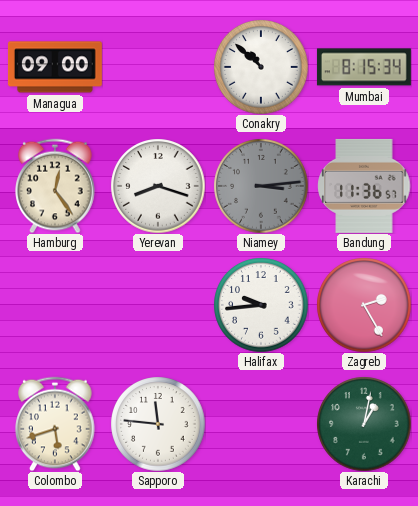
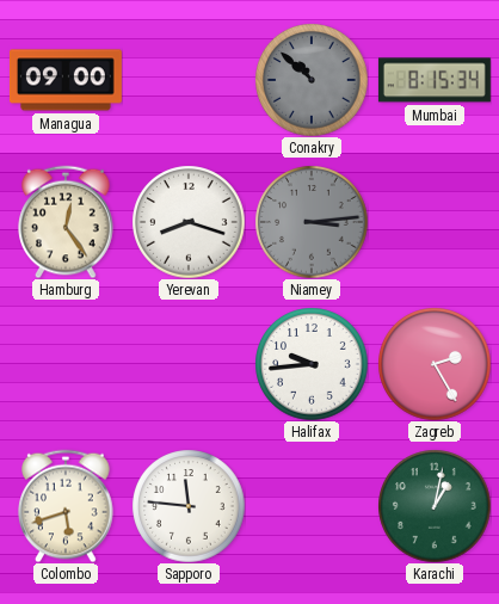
Conakry dial: white -> grey
Bandung: 11:36 -> none
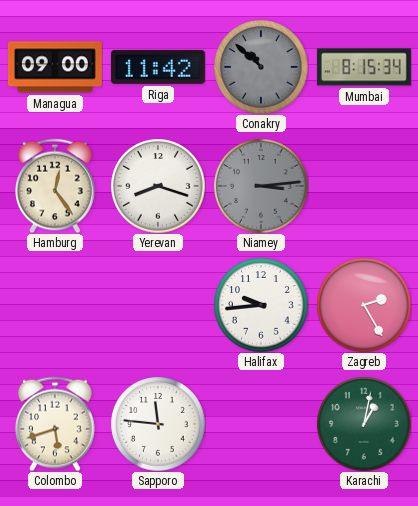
Riga: none -> 11:42
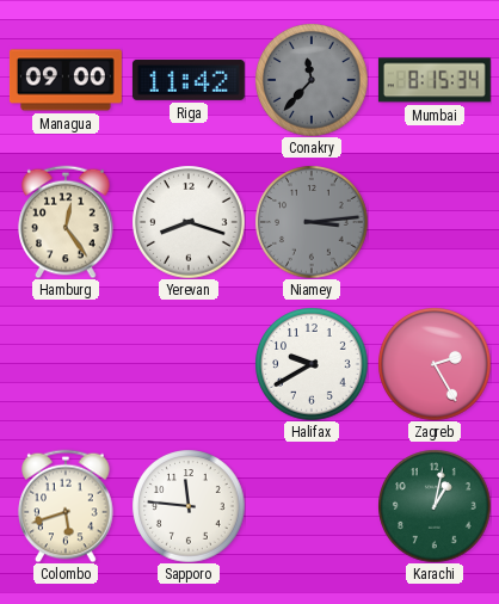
Conakry: 10:52 -> 11:37
Halifax: 9:44 -> 9:40
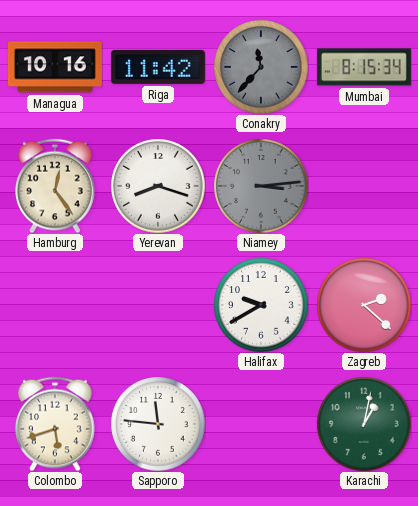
Managua: 09:00 -> 10:16
Zagreb: 2:25 -> 2:22
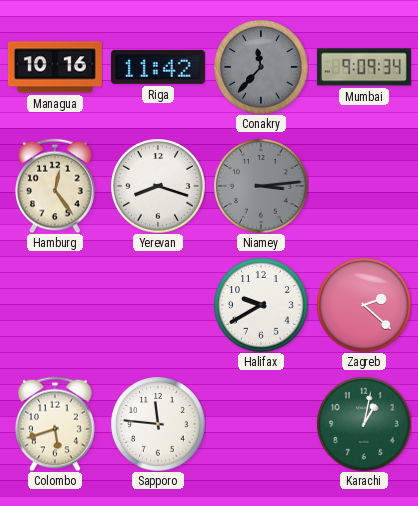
Mumbai: 8:15 -> 9:09
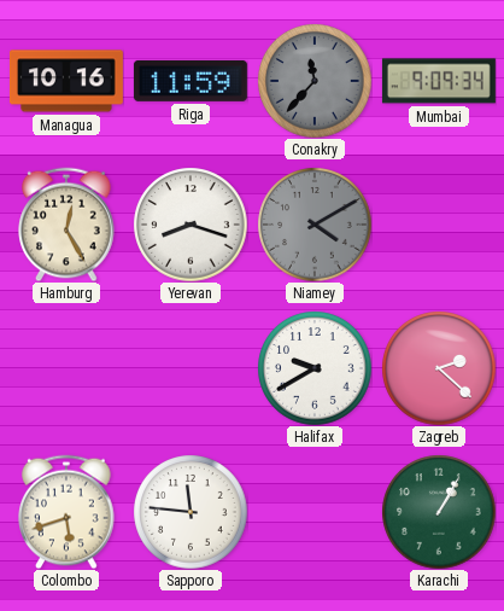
Riga: 11:42 -> 11:59
Hamburg: 12:24 -> 12:25
Niamey: 3:14 -> 4:10
Karachi: 1:02 -> 1:05
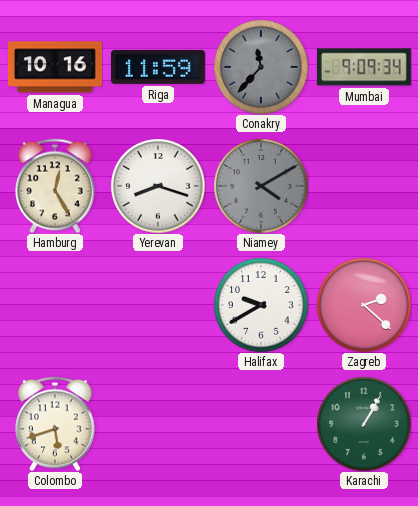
Sapporo: 11:46 -> none
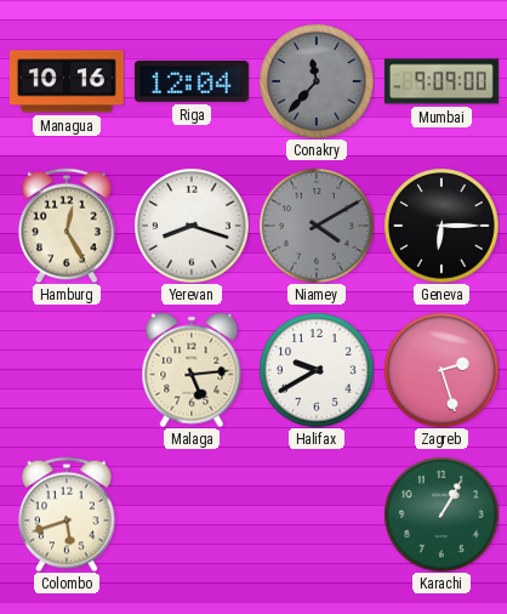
Riga: 11:59 -> 12:04
Mumbai: 9:09:34 -> 9:09:00
Geneva: none -> 6:15
Malaga: none -> 5:14
Zagreb: 2:22 -> 2:27
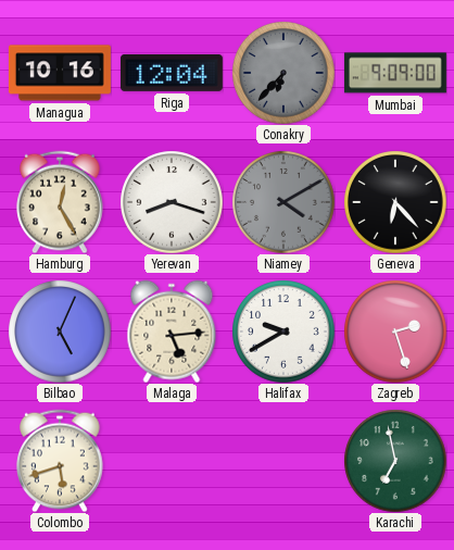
Conakry: 11:37 -> 6:37
Geneva: 6:15 -> 6:23
Bilbao: none -> 5:04
Karachi: 1:05 -> 6:58
